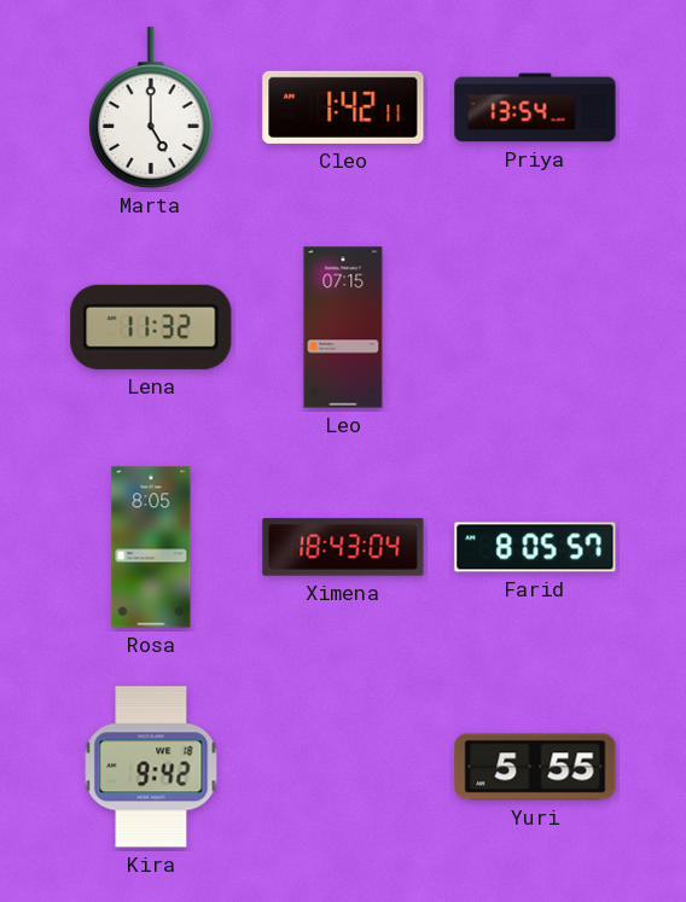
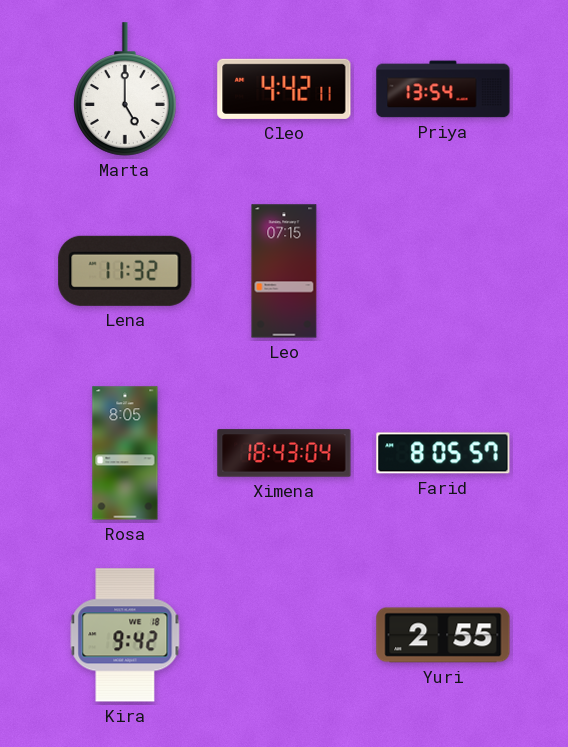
Cleo: 1:42 -> 4:42
Yuri: 5:55 -> 2:55
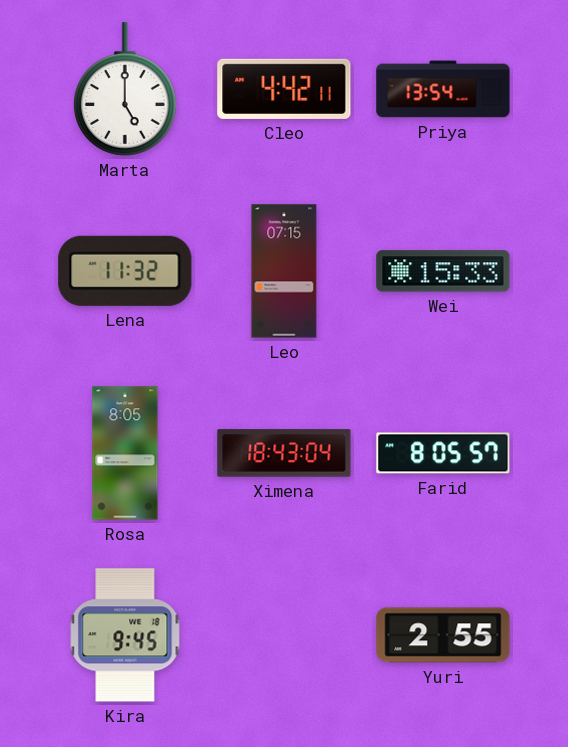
Wei: none -> 15:33
Kira: 9:42 -> 9:45
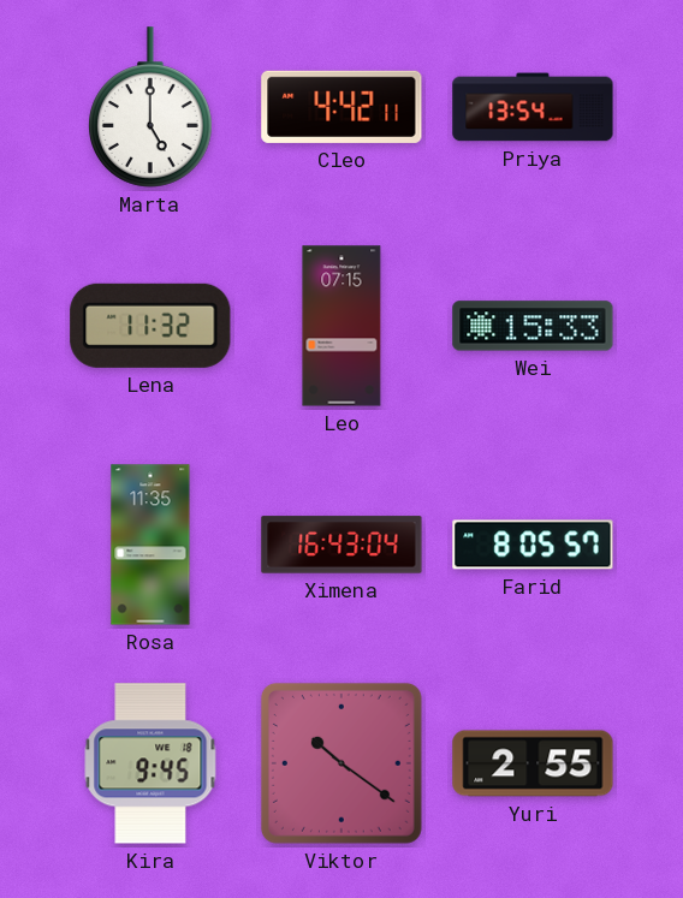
Rosa: 8:05 -> 11:35
Ximena: 18:43 -> 16:43
Viktor: none -> 10:21
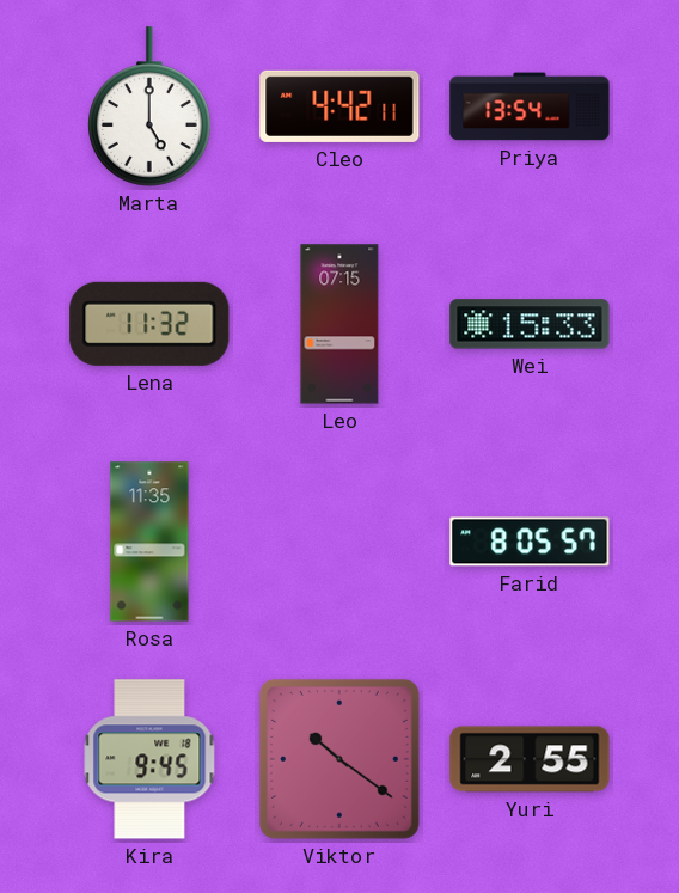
Ximena: 16:43 -> none
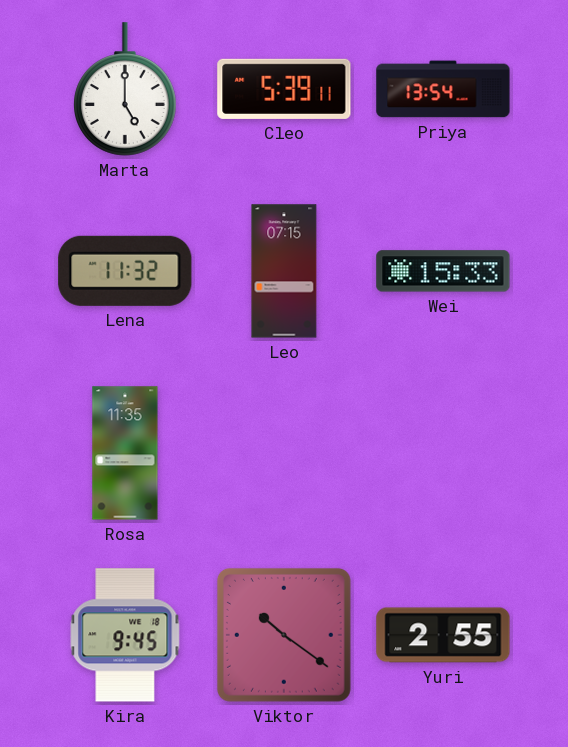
Cleo: 4:42 -> 5:39
Farid: 8:05 -> none
